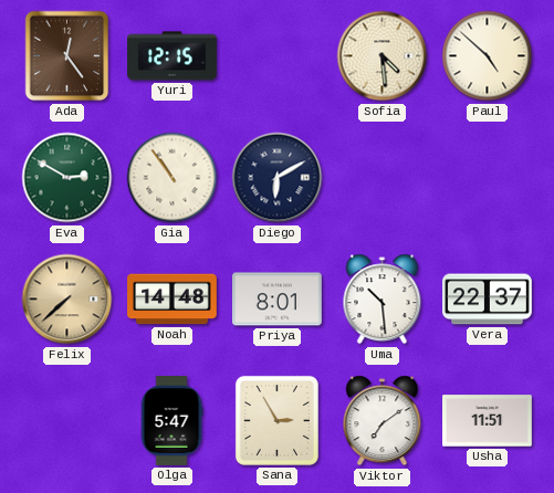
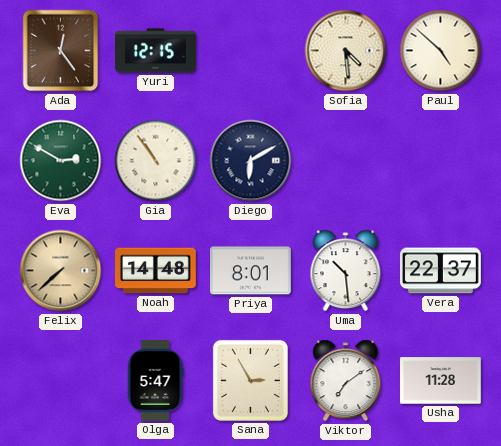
Usha: 11:51 -> 11:28
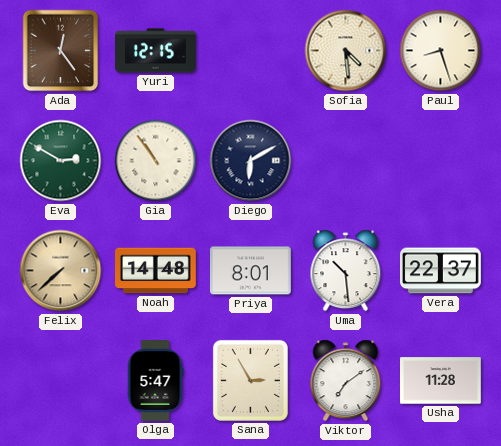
Paul: 4:52 -> 8:27
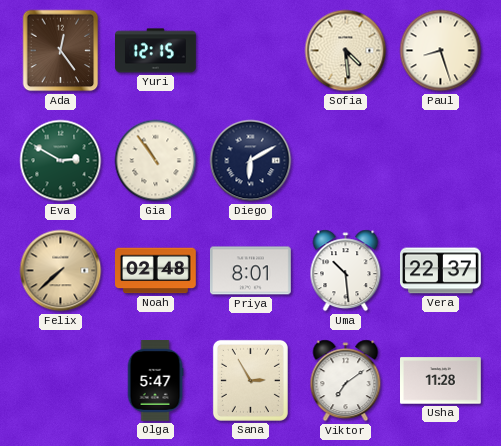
Noah: 14:48 -> 02:48
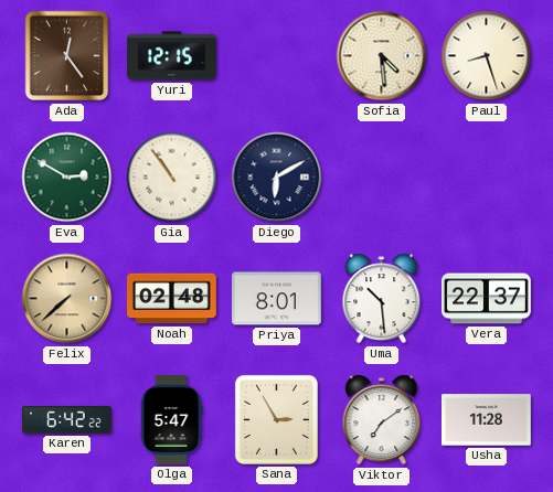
Karen: none -> 6:42
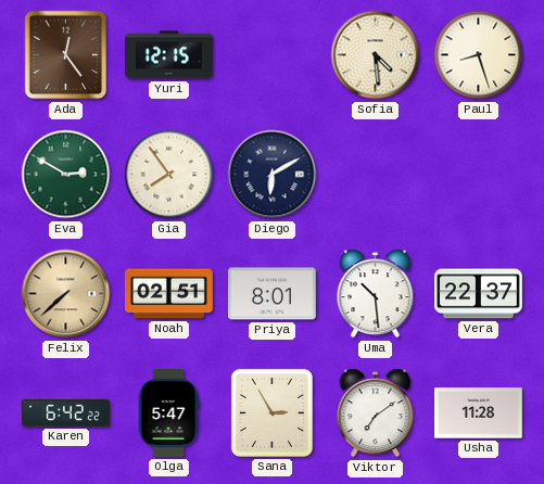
Gia: 10:54 -> 7:54
Noah: 02:48 -> 02:51
